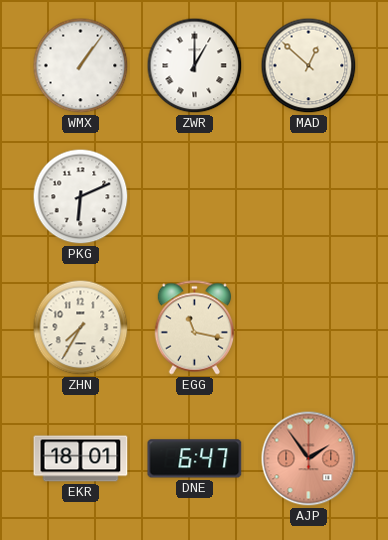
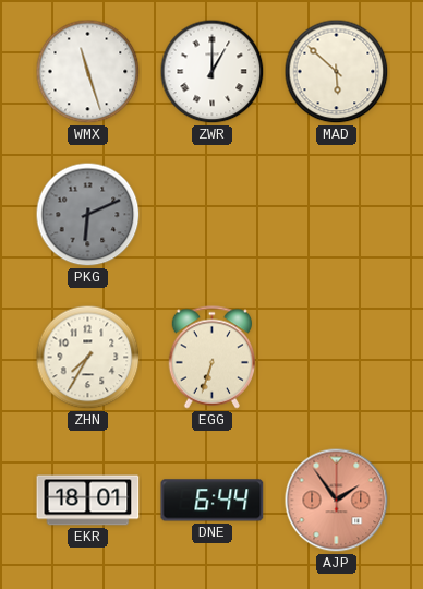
WMX: 1:06 -> 11:27
MAD: 12:52 -> 5:52
PKG dial: white -> grey
EGG: 11:17 -> 6:33
DNE: 6:47 -> 6:44
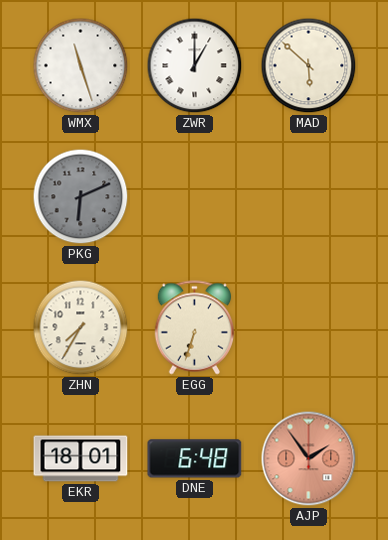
DNE: 6:44 -> 6:48
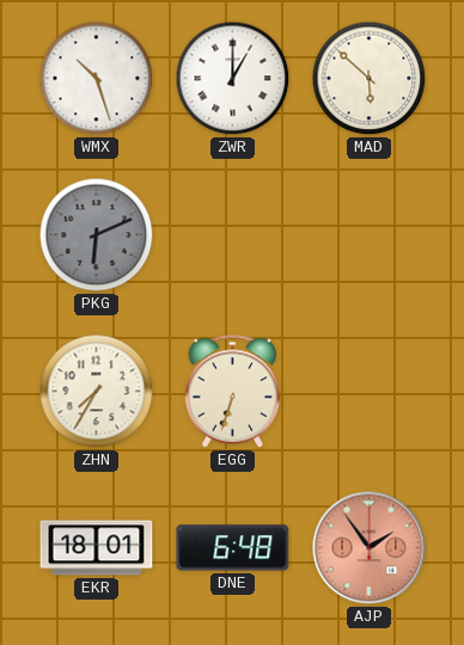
WMX: 11:27 -> 10:27
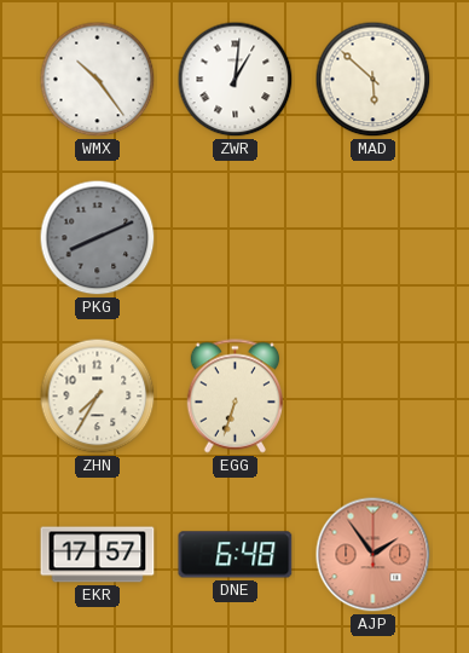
WMX: 10:27 -> 10:24
ZWR: 1:00 -> 1:01
PKG: 6:11 -> 8:11
EKR: 18:01 -> 17:57
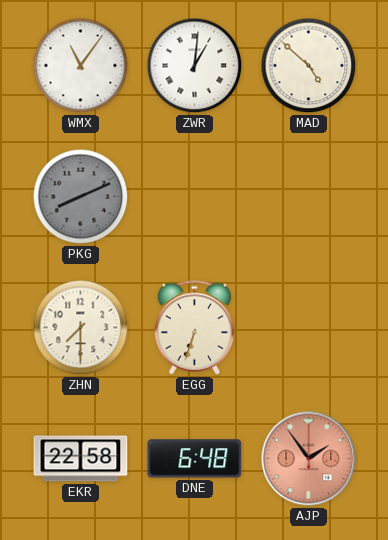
WMX: 10:24 -> 11:06
MAD: 5:52 -> 4:52
ZHN: 7:35 -> 7:30
EKR: 17:57 -> 22:58
